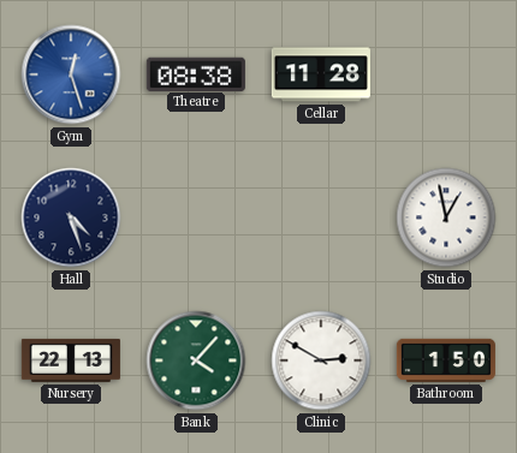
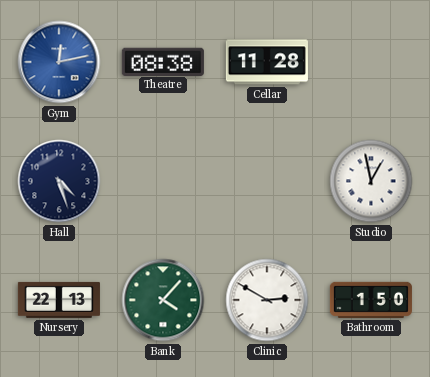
Gym: 12:27 -> 12:13
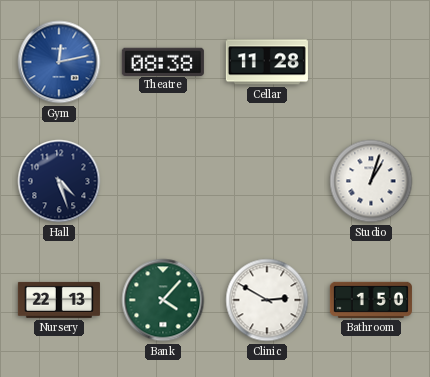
Studio: 12:58 -> 1:03
